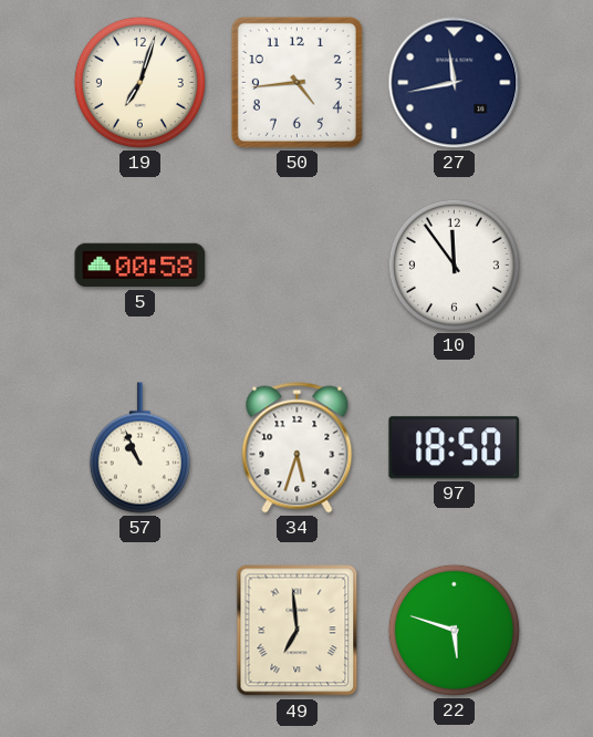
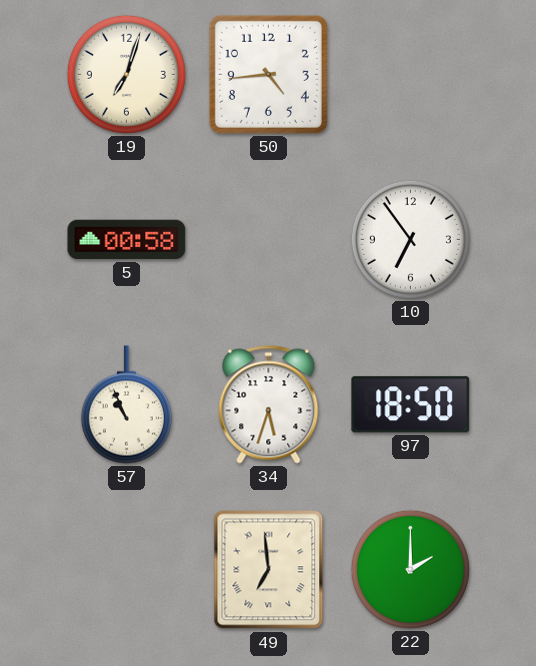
27: 11:43 -> none
10: 11:54 -> 6:54
22: 5:48 -> 2:00
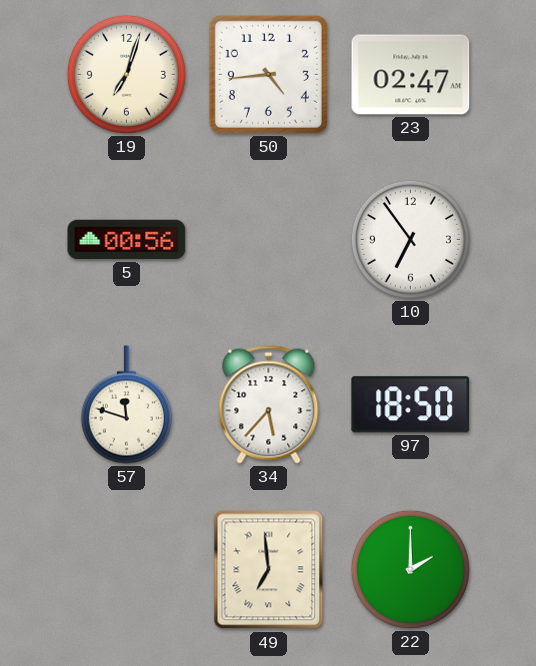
23: none -> 02:47
5: 00:58 -> 00:56
57: 10:56 -> 11:48
34: 5:33 -> 5:37
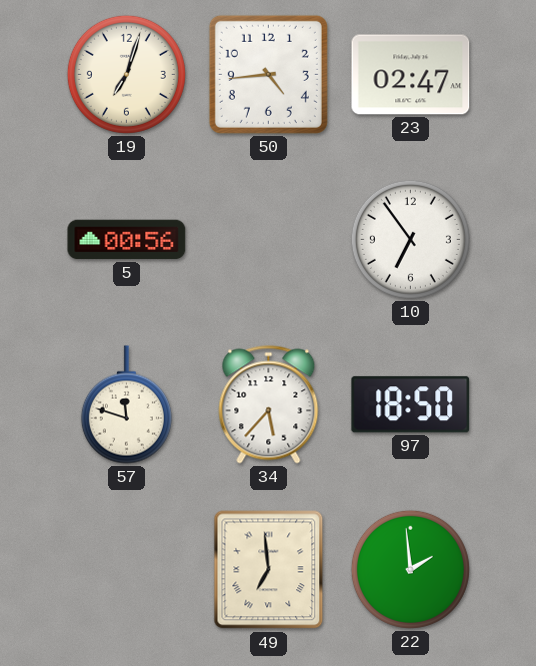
22: 2:00 -> 1:59
